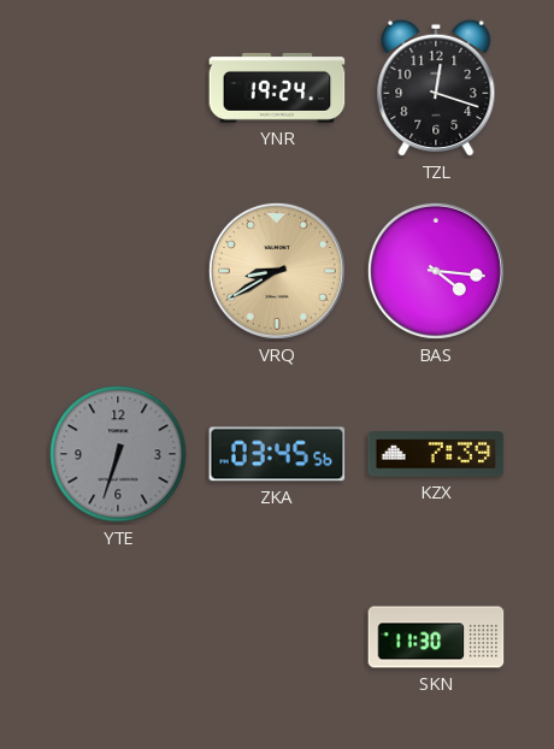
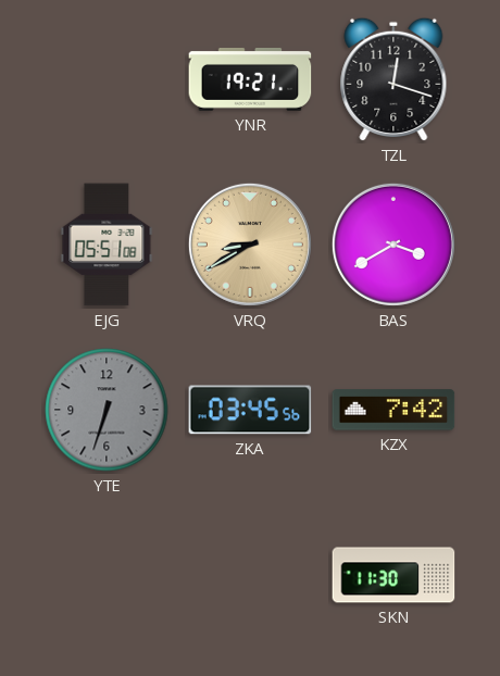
YNR: 19:24 -> 19:21
EJG: none -> 05:51
BAS: 4:16 -> 3:40
KZX: 7:39 -> 7:42
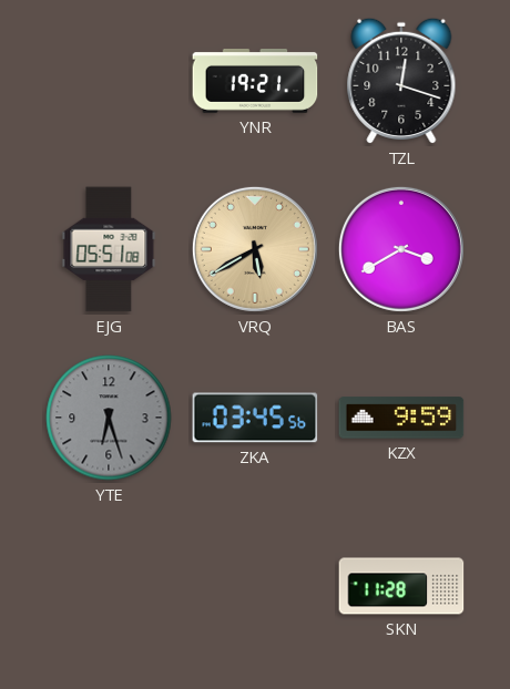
VRQ: 8:40 -> 5:40
YTE: 6:33 -> 6:27
KZX: 7:42 -> 9:59
SKN: 11:30 -> 11:28
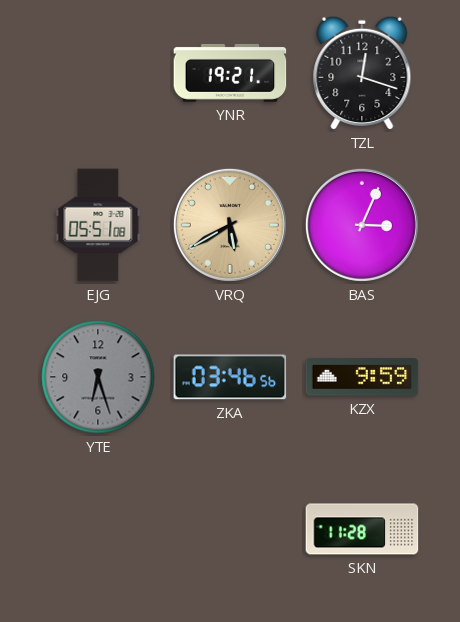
BAS: 3:40 -> 3:04
ZKA: 03:45 -> 03:46
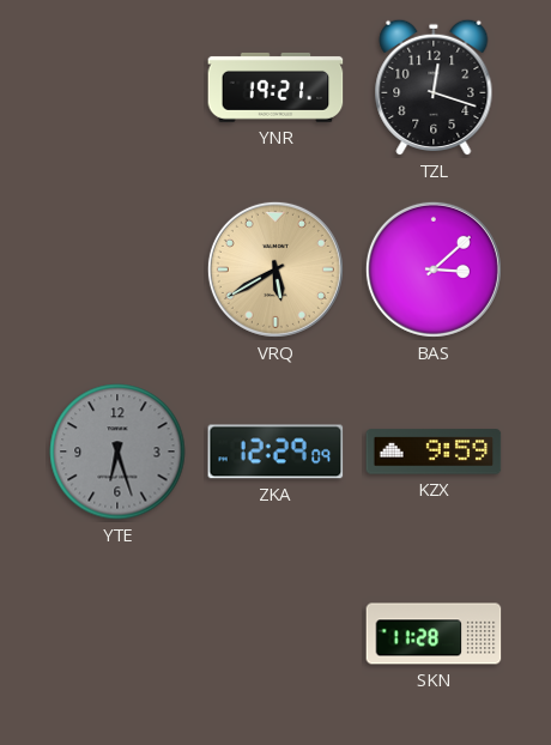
EJG: 05:51 -> none
BAS: 3:04 -> 3:08
ZKA: 03:46 -> 12:29
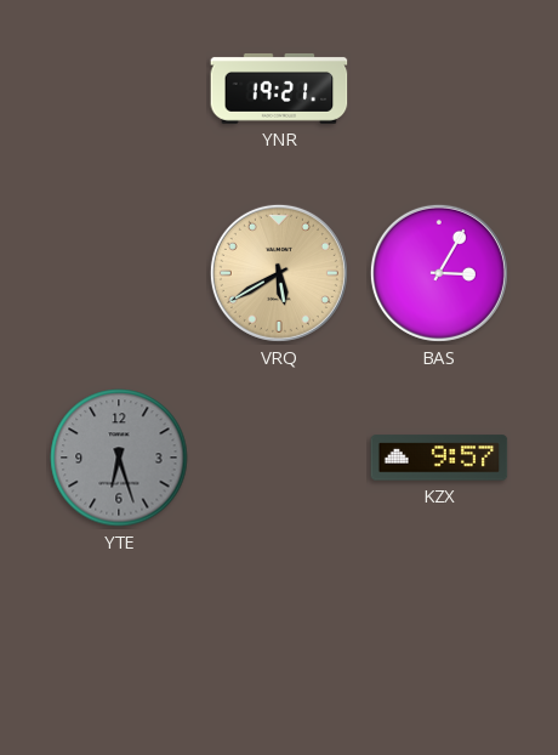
TZL: 12:18 -> none
BAS: 3:08 -> 3:05
ZKA: 12:29 -> none
KZX: 9:59 -> 9:57
SKN: 11:28 -> none
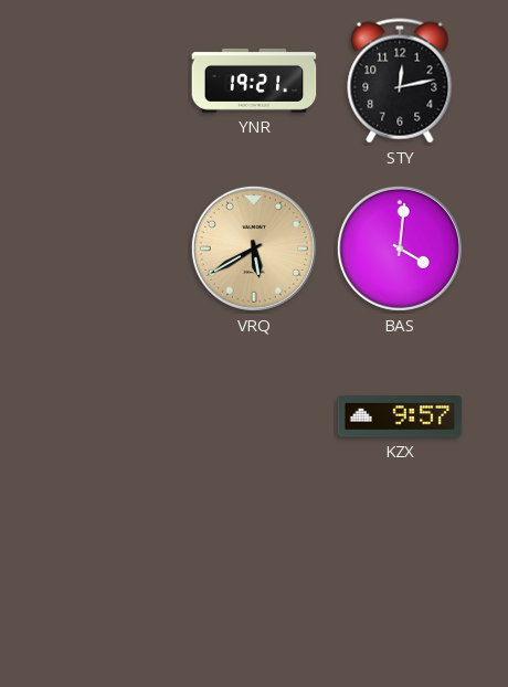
STY: none -> 12:13
BAS: 3:05 -> 4:01
YTE: 6:27 -> none
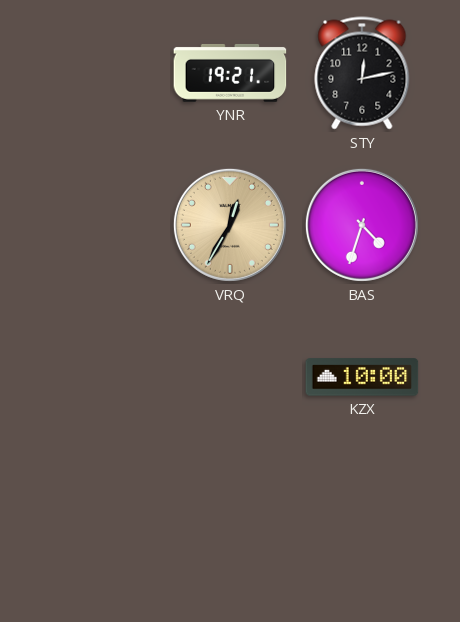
VRQ: 5:40 -> 12:35
BAS: 4:01 -> 4:33
KZX: 9:57 -> 10:00
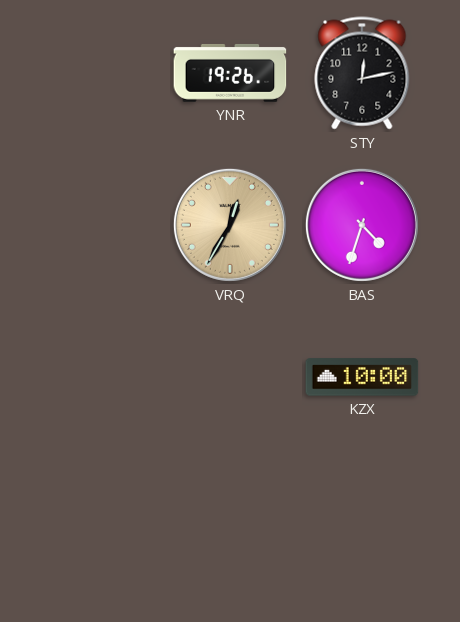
YNR: 19:21 -> 19:26
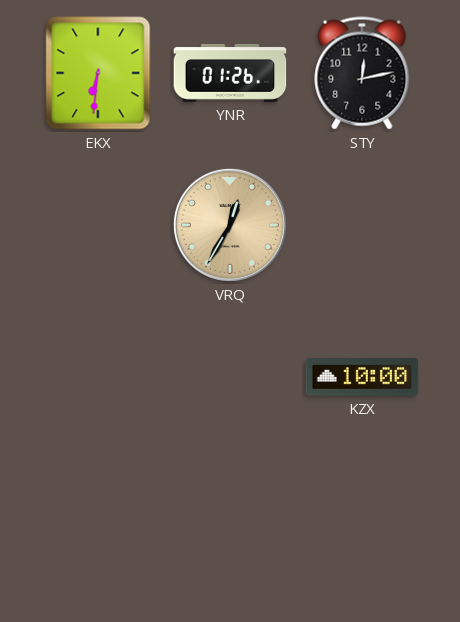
EKX: none -> 6:31
YNR: 19:26 -> 01:26
BAS: 4:33 -> none
